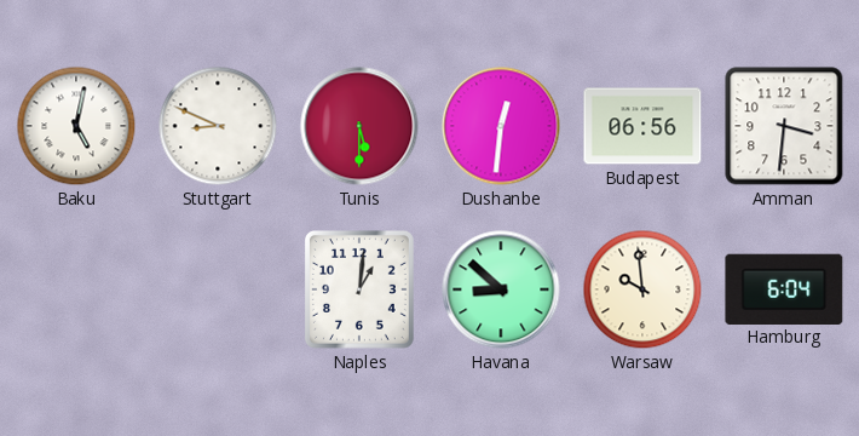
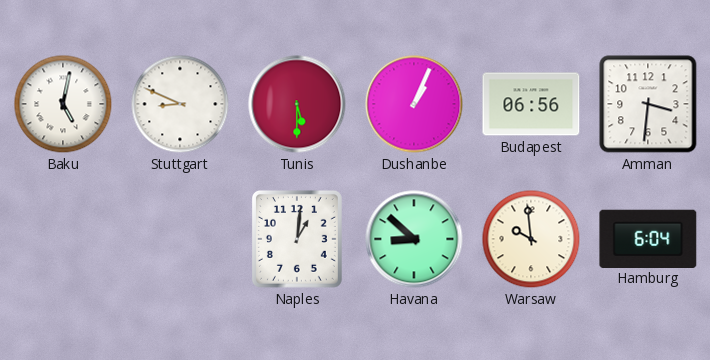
Dushanbe: 12:31 -> 1:04
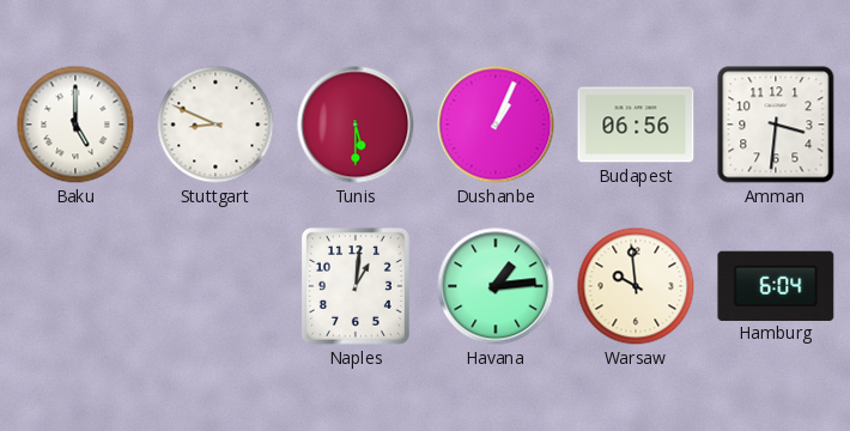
Baku: 5:02 -> 5:00
Havana: 8:52 -> 1:14
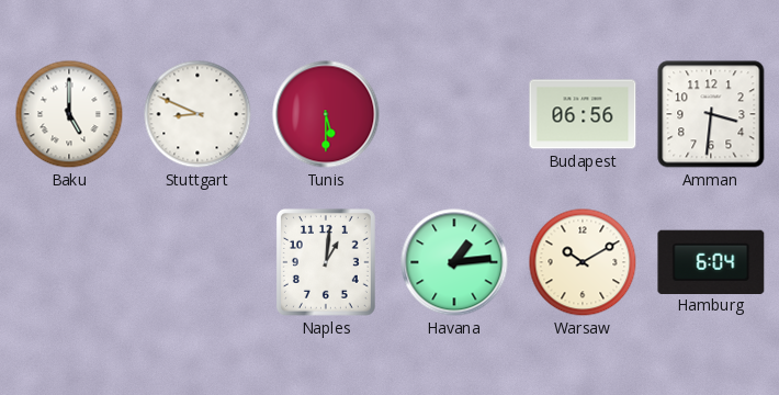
Dushanbe: 1:04 -> none
Warsaw: 9:59 -> 10:10
